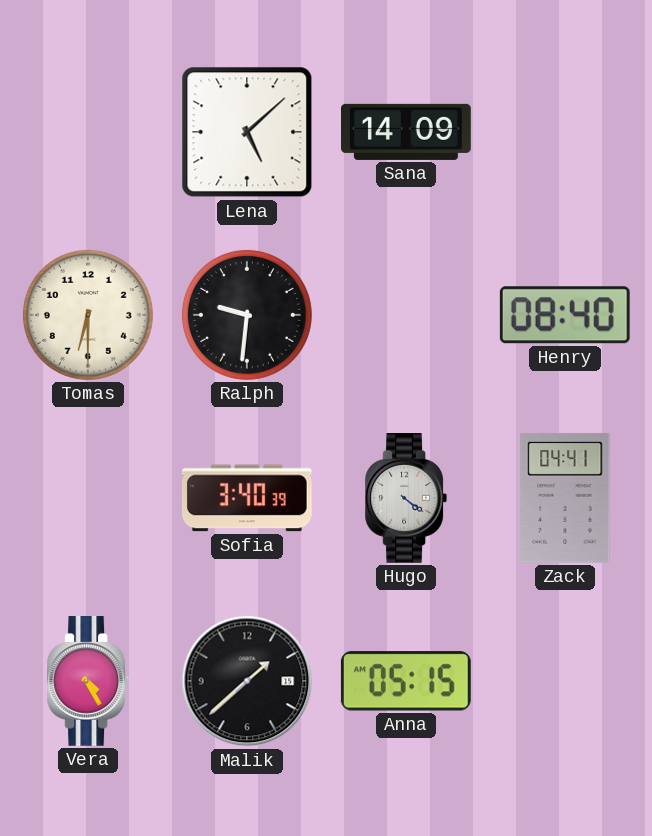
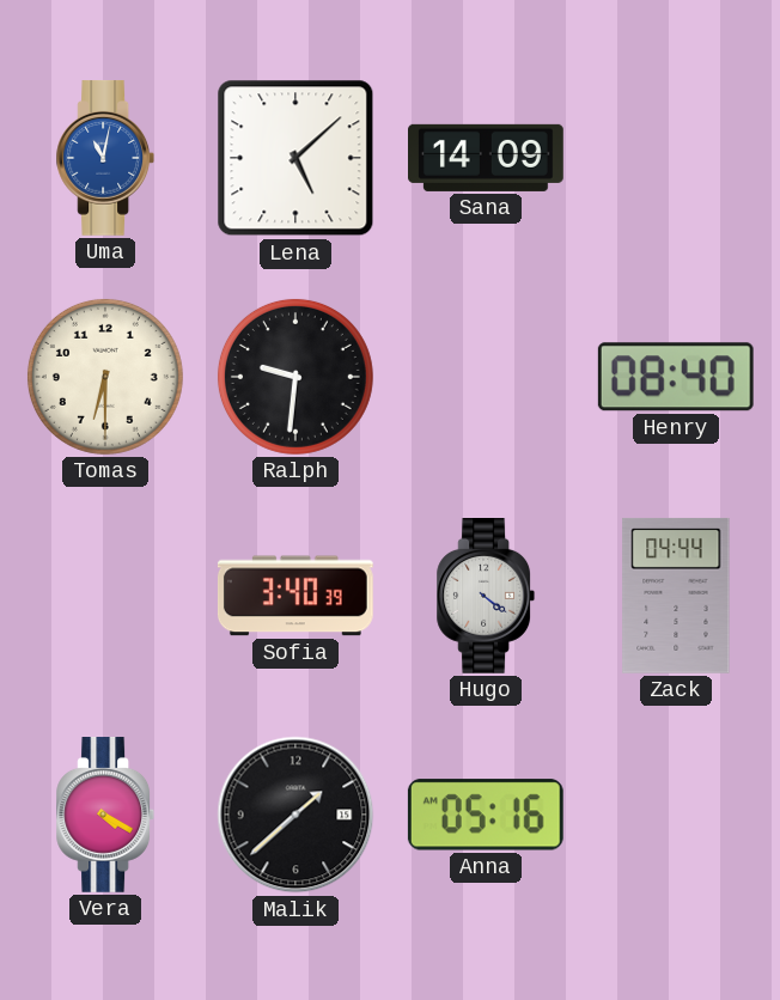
Uma: none -> 11:02
Zack: 04:41 -> 04:44
Vera: 4:25 -> 4:20
Anna: 05:15 -> 05:16
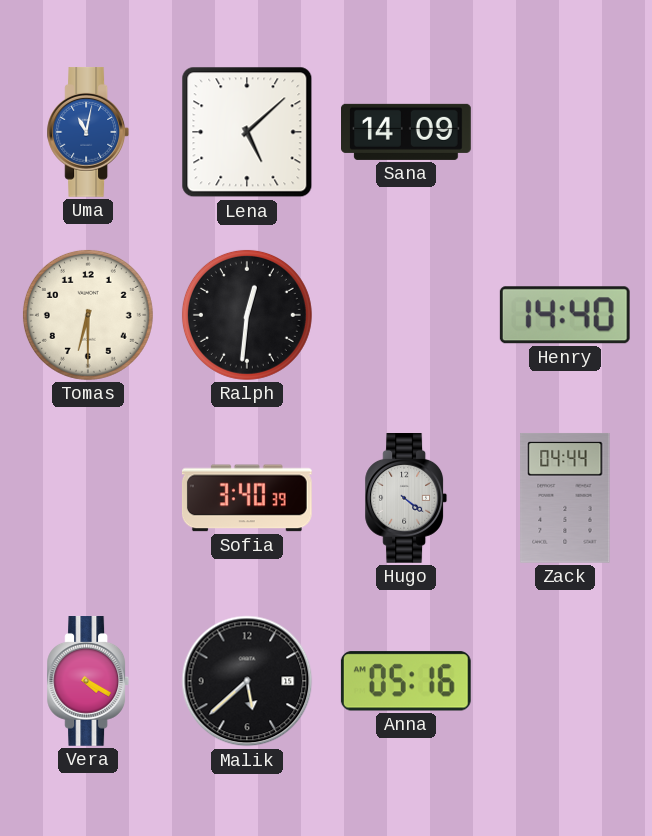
Ralph: 9:31 -> 12:31
Henry: 08:40 -> 14:40
Malik: 1:38 -> 5:38
